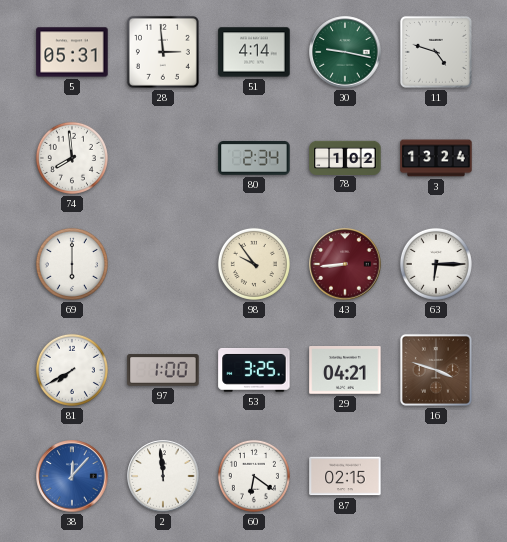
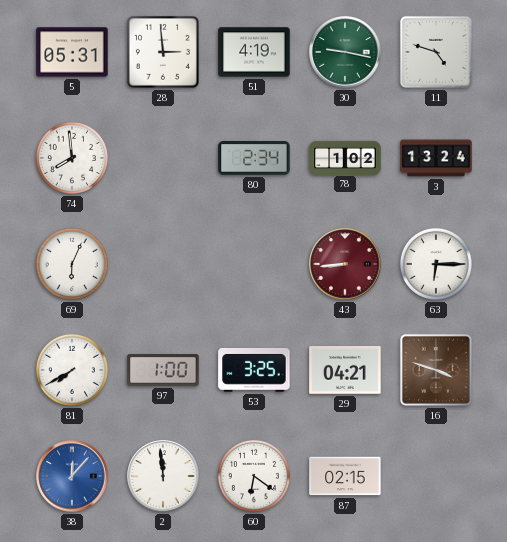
51: 4:14 -> 4:19
69: 6:00 -> 6:04
98: 9:54 -> none
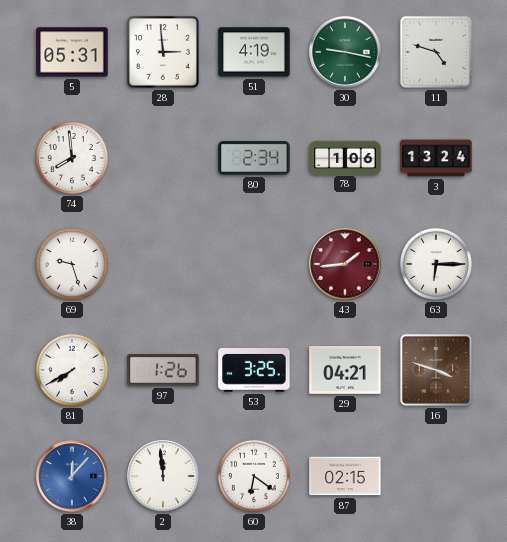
78: 1:02 -> 1:06
69: 6:04 -> 9:27
43: 8:44 -> 1:44
97: 1:00 -> 1:26
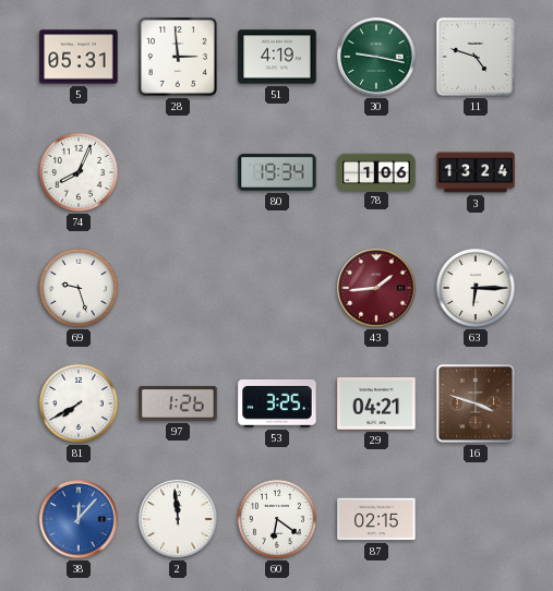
74: 7:59 -> 8:04
80: 2:34 -> 19:34
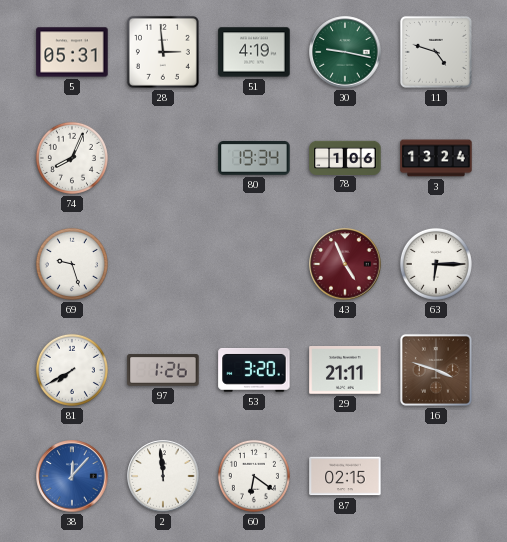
43: 1:44 -> 4:56
53: 3:25 -> 3:20
29: 04:21 -> 21:11
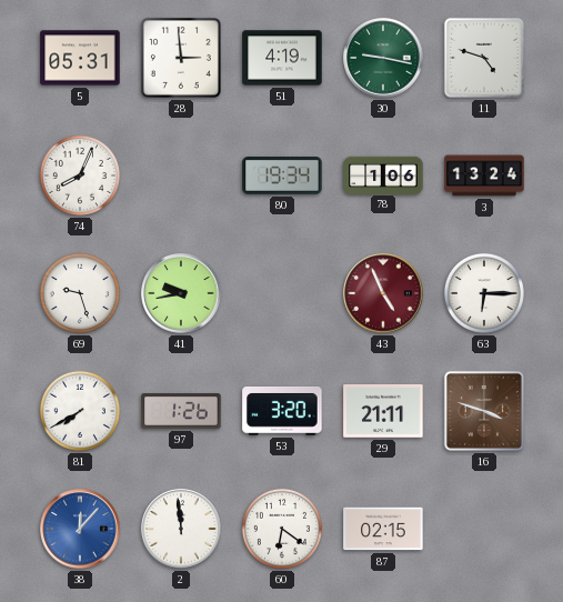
41: none -> 9:43
